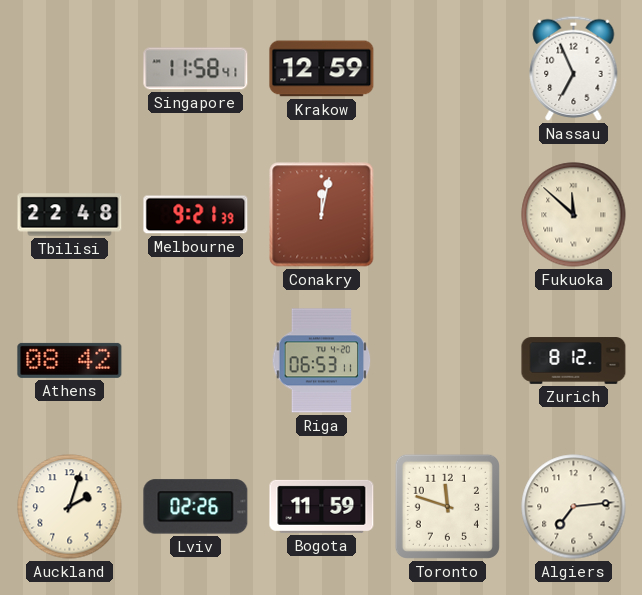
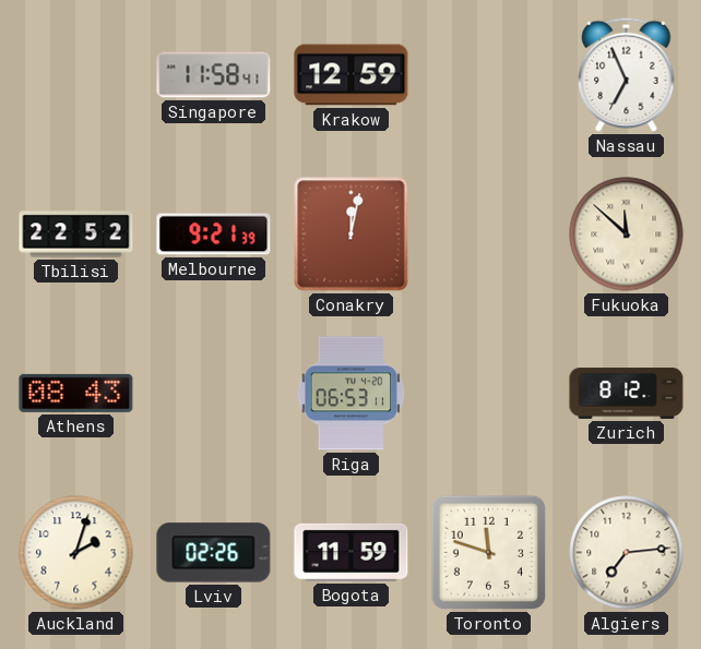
Tbilisi: 22:48 -> 22:52
Athens: 08:42 -> 08:43
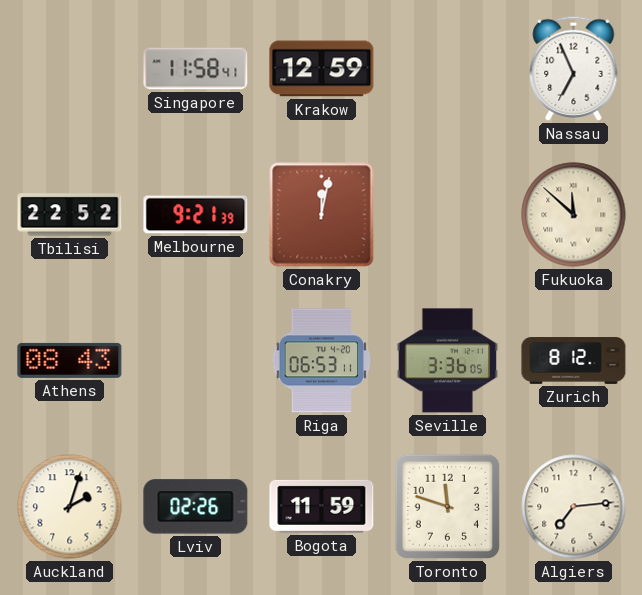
Seville: none -> 3:36
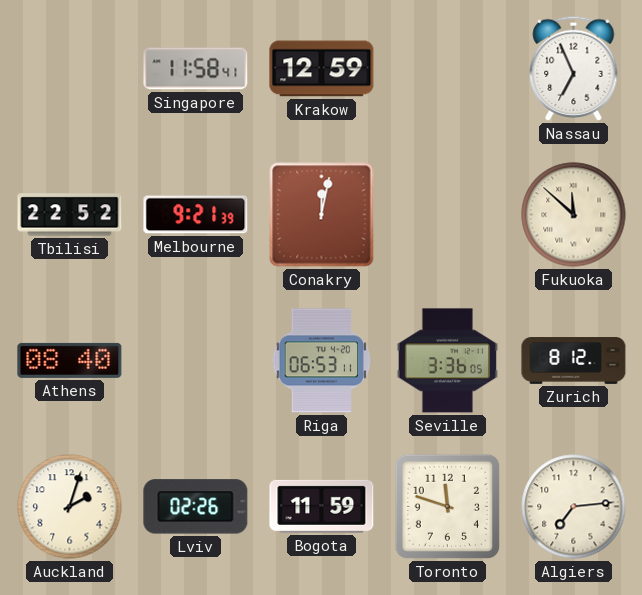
Athens: 08:43 -> 08:40
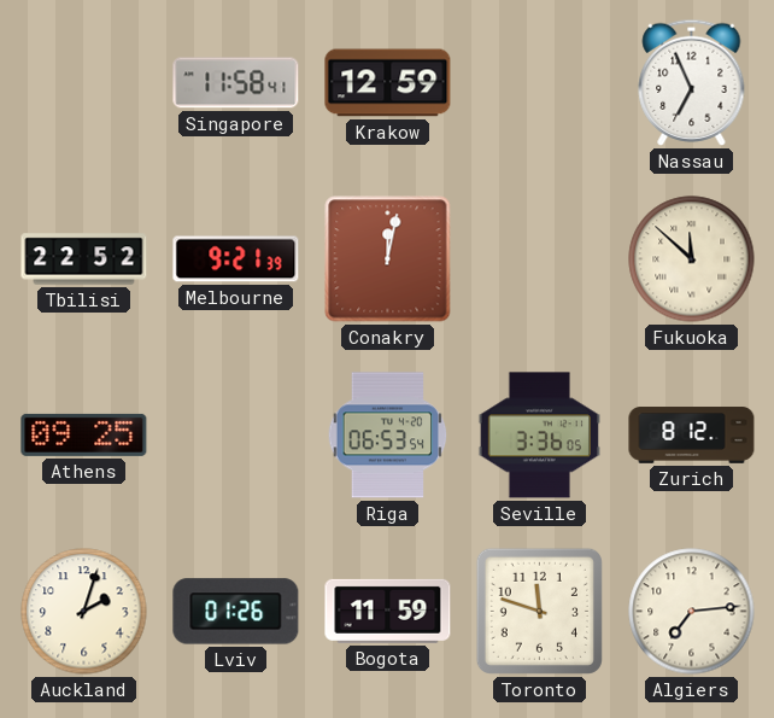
Athens: 08:40 -> 09:25
Riga: 06:53:11 -> 06:53:54
Lviv: 02:26 -> 01:26
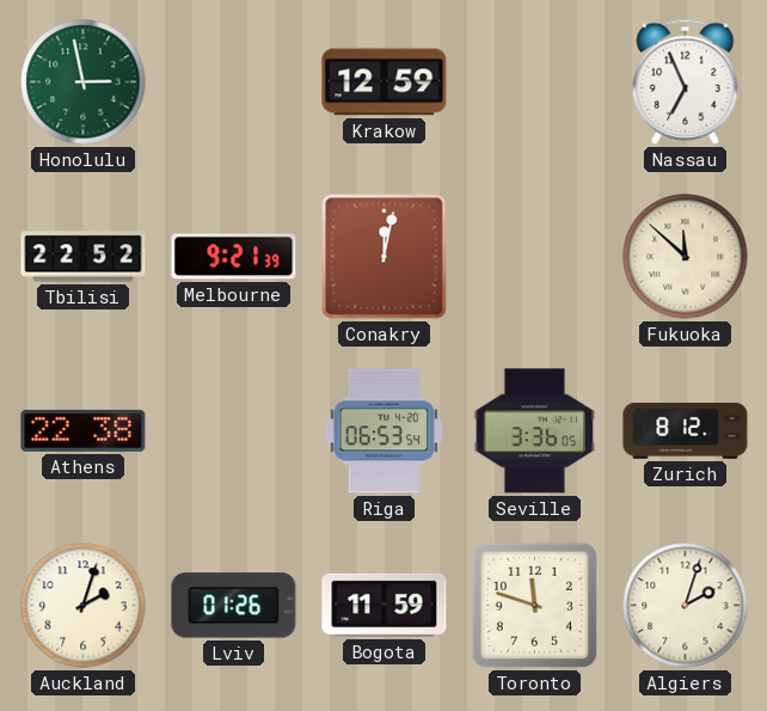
Honolulu: none -> 2:58
Singapore: 11:58 -> none
Athens: 09:25 -> 22:38
Algiers: 7:14 -> 2:03
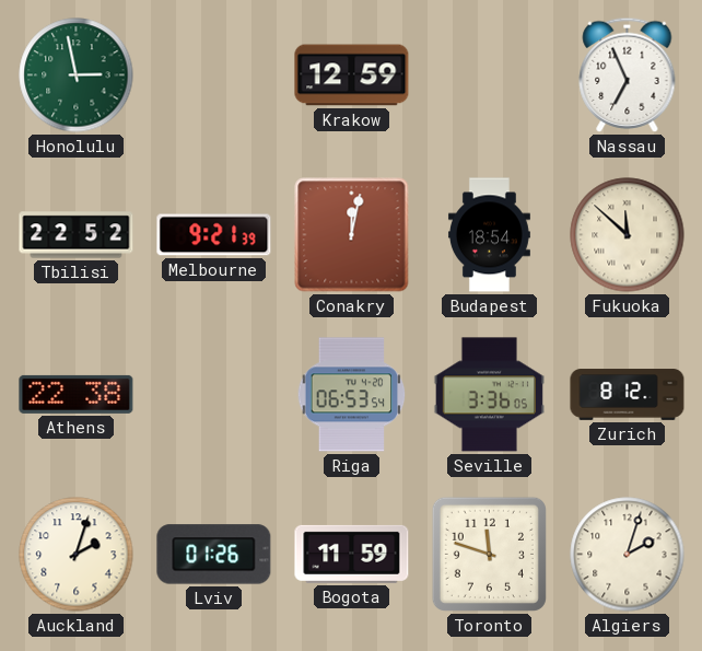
Budapest: none -> 18:54
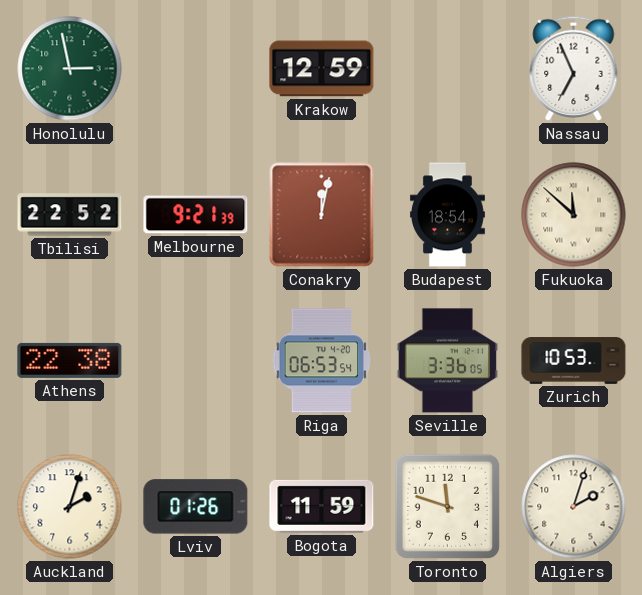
Zurich: 8:12 -> 10:53
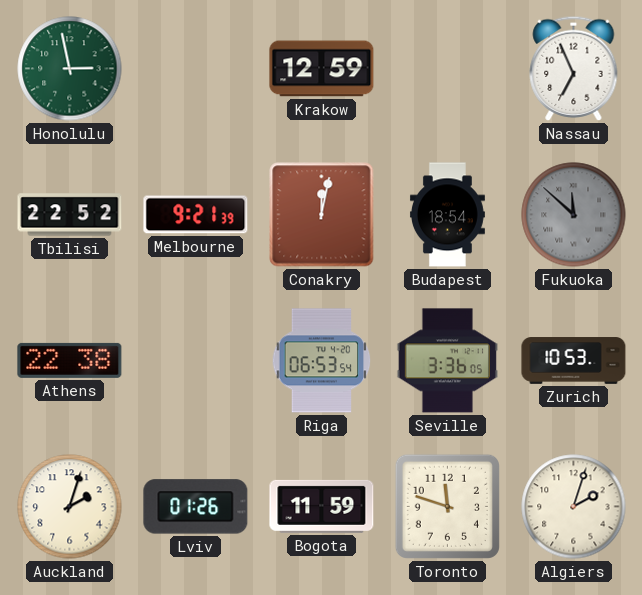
Fukuoka dial: cream -> grey
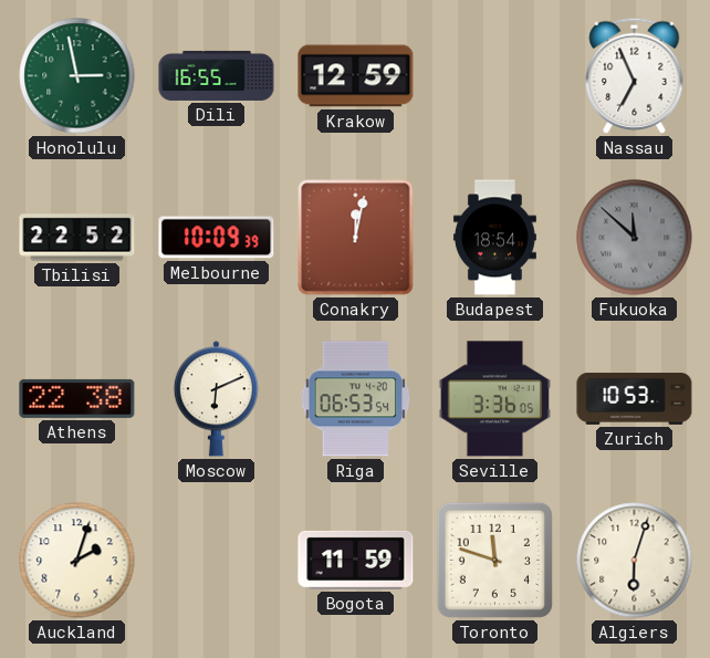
Dili: none -> 16:55
Melbourne: 9:21 -> 10:09
Moscow: none -> 6:11
Lviv: 01:26 -> none
Algiers: 2:03 -> 6:03
